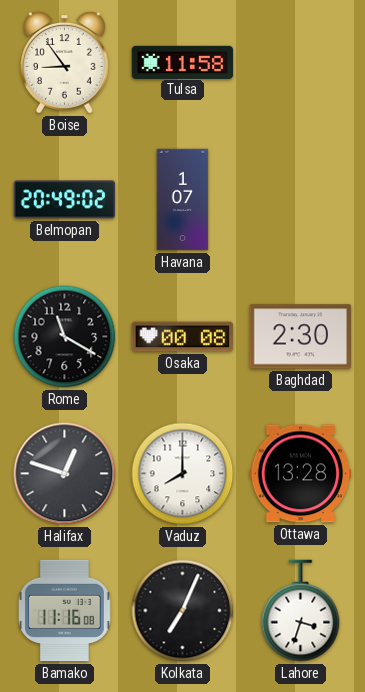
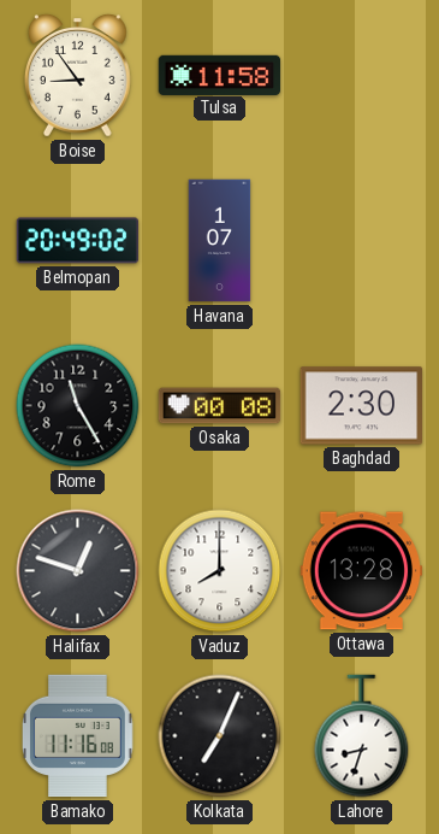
Rome: 11:20 -> 11:25
Lahore: 3:33 -> 8:33
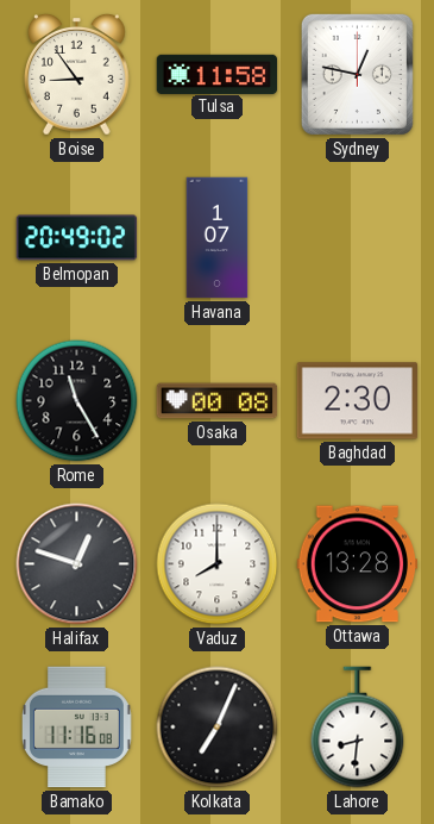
Sydney: none -> 12:47
Lahore: 8:33 -> 8:31
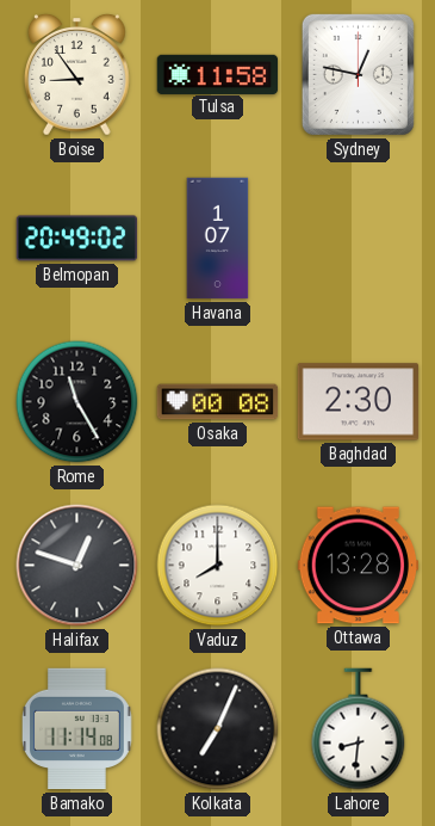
Bamako: 11:16 -> 11:14
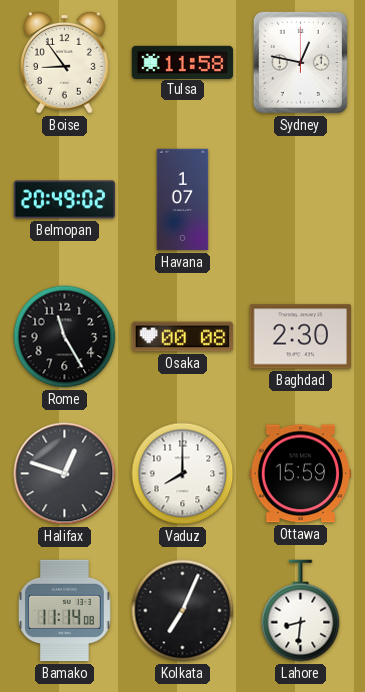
Ottawa: 13:28 -> 15:59
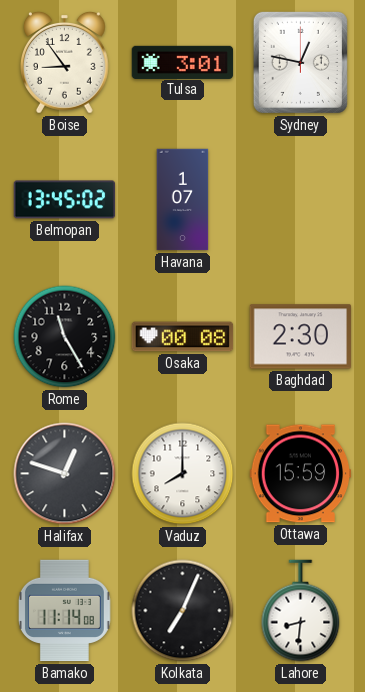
Tulsa: 11:58 -> 3:01
Belmopan: 20:49 -> 13:45
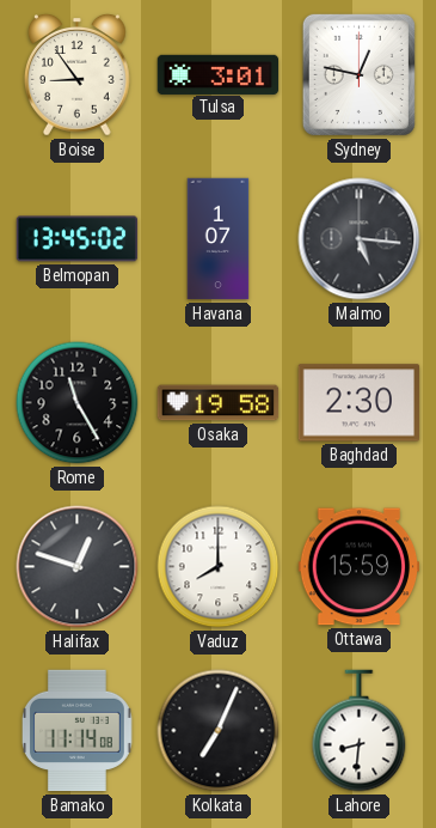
Malmo: none -> 5:16
Osaka: 00:08 -> 19:58
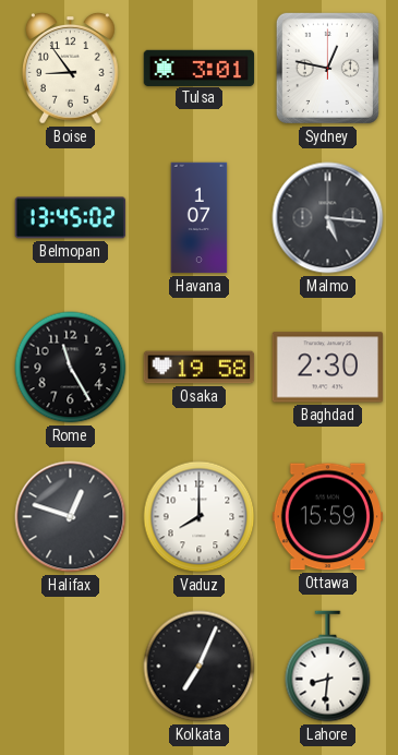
Bamako: 11:14 -> none
